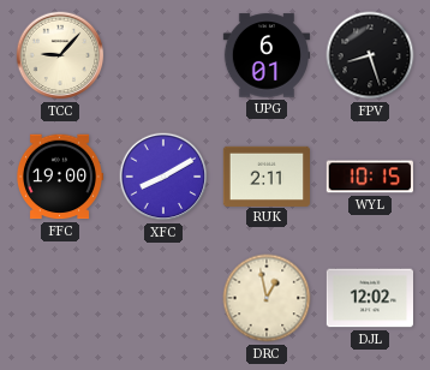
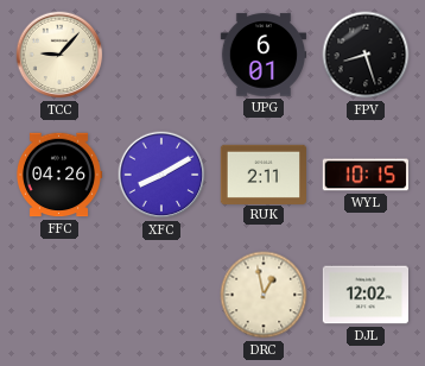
FFC: 19:00 -> 04:26
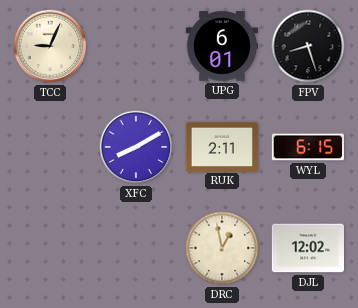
TCC: 9:07 -> 9:04
FFC: 04:26 -> none
WYL: 10:15 -> 6:15
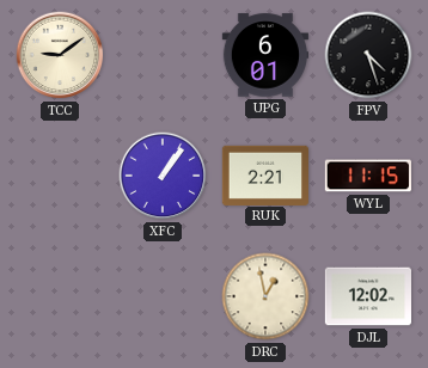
TCC: 9:04 -> 9:09
FPV: 8:27 -> 4:27
XFC: 8:10 -> 1:06
RUK: 2:11 -> 2:21
WYL: 6:15 -> 11:15
